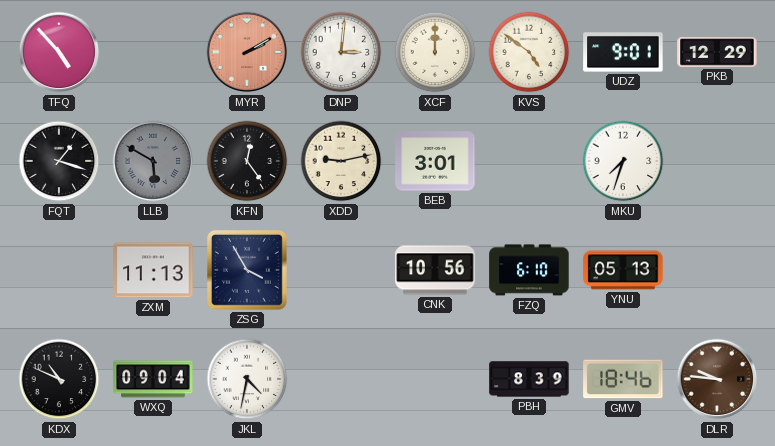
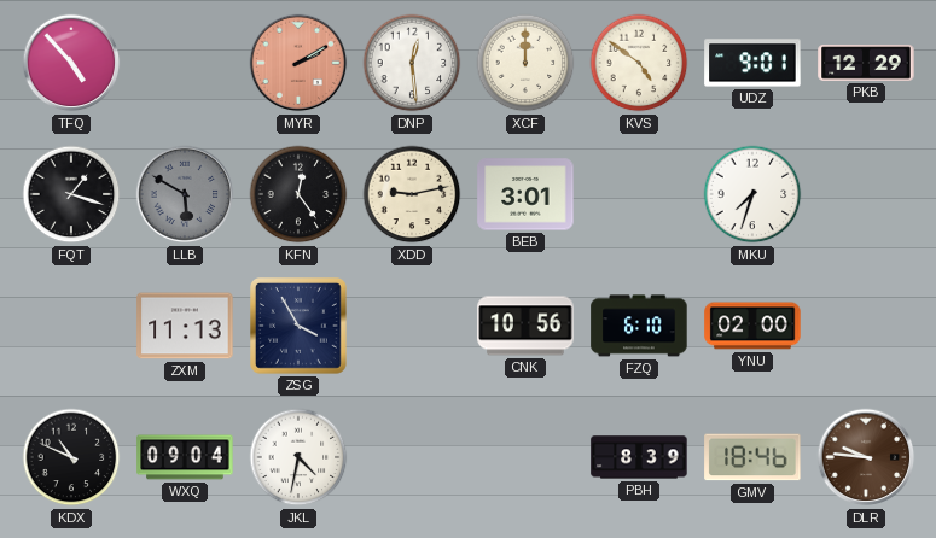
DNP: 3:01 -> 12:29
YNU: 05:13 -> 02:00
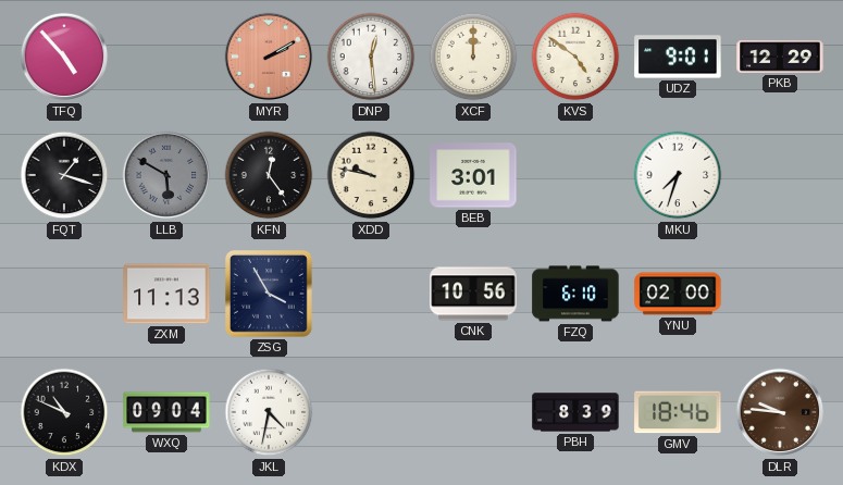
XDD: 9:13 -> 9:47
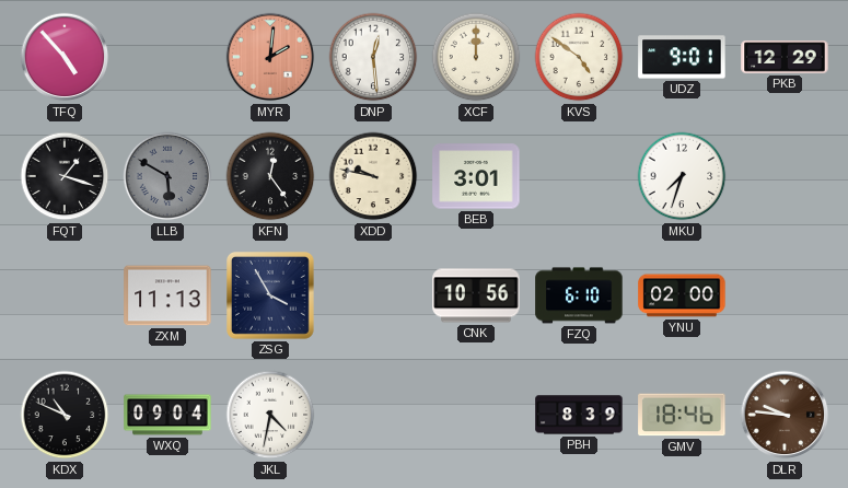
MYR: 2:10 -> 2:01
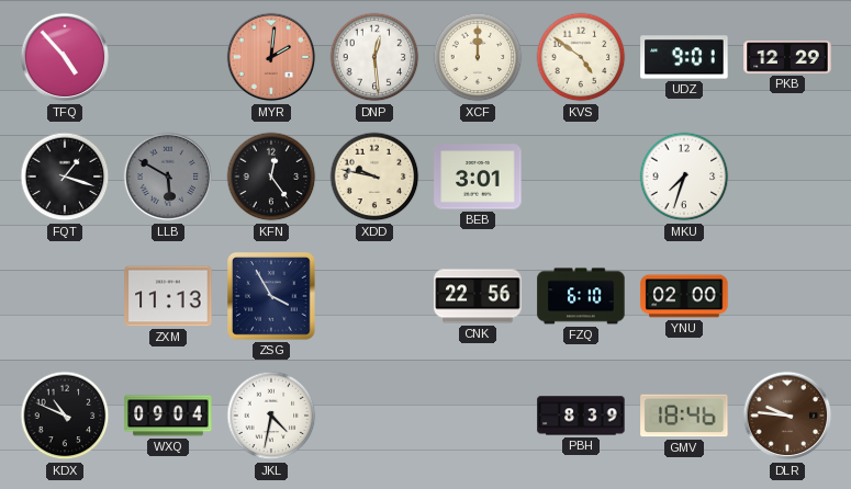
CNK: 10:56 -> 22:56
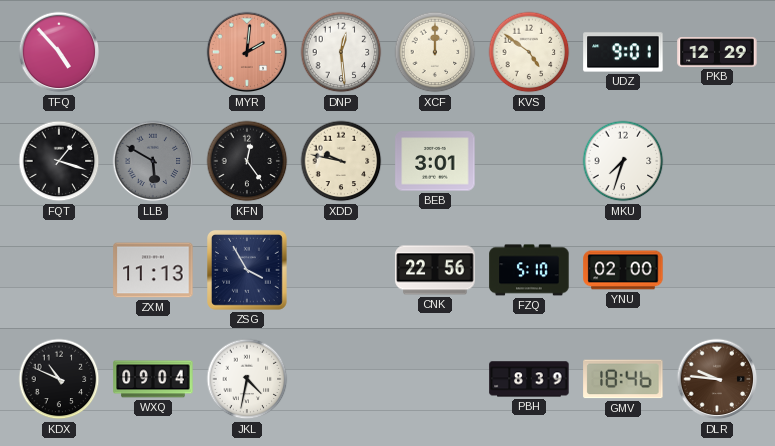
FZQ: 6:10 -> 5:10
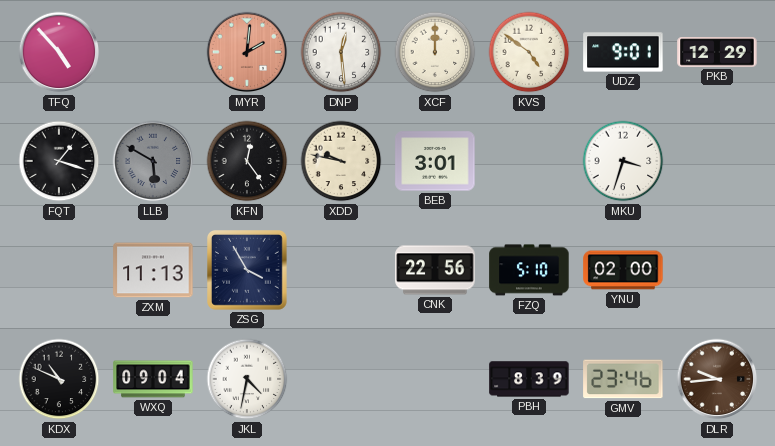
MKU: 7:33 -> 3:33
GMV: 18:46 -> 23:46
DLR: 9:46 -> 9:44
